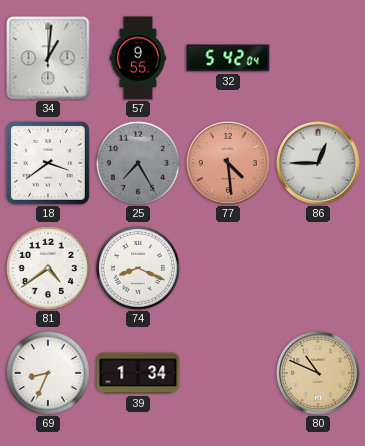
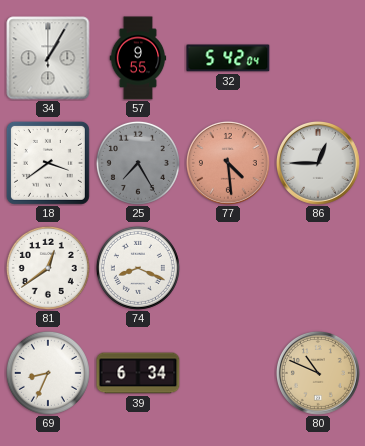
34: 1:01 -> 1:05
81: 4:39 -> 12:39
39: 1:34 -> 6:34
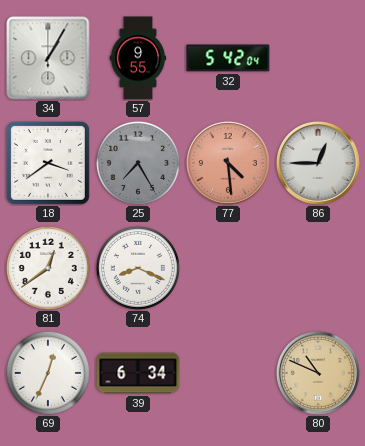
69: 8:34 -> 12:34
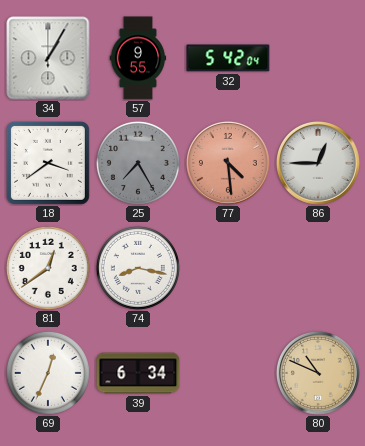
74: 8:19 -> 8:17
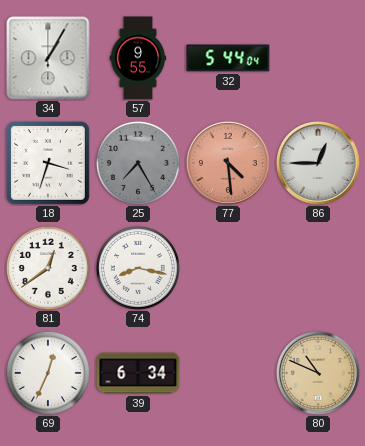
32: 5:42 -> 5:44
18: 3:39 -> 3:33
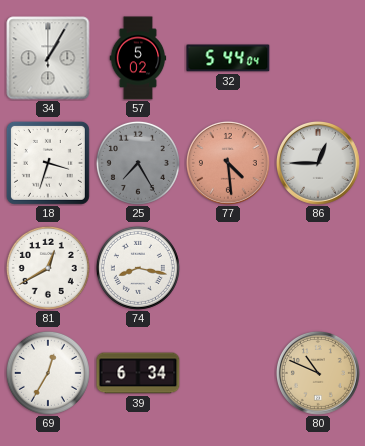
57: 9:55 -> 5:02
81: 12:39 -> 12:40
69: 12:34 -> 12:35
